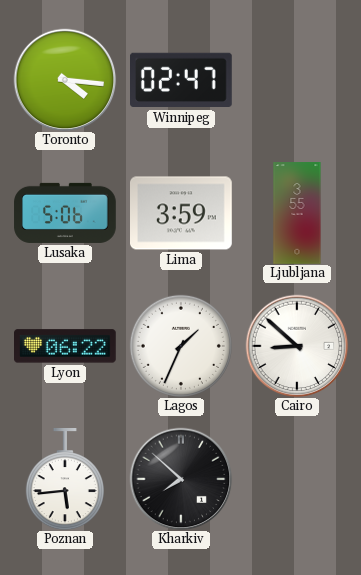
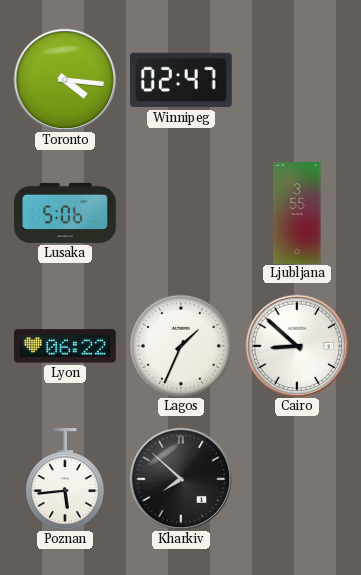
Lima: 3:59 -> none
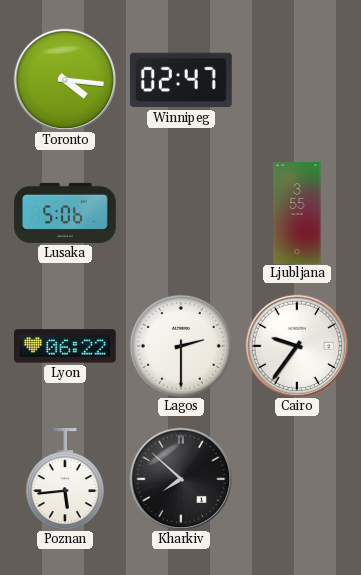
Lagos: 1:34 -> 2:30
Cairo: 8:52 -> 9:36
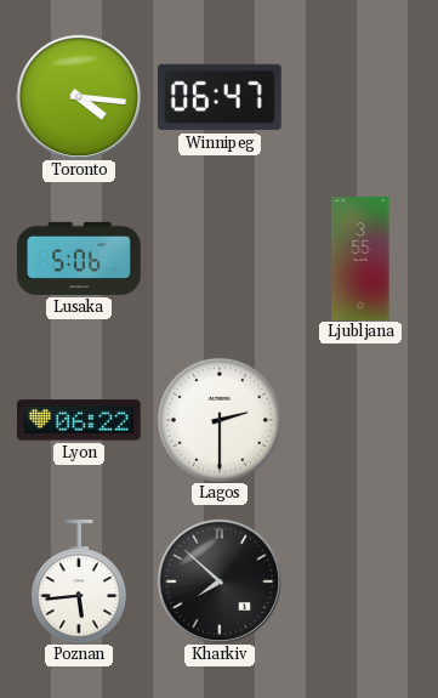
Winnipeg: 02:47 -> 06:47
Cairo: 9:36 -> none
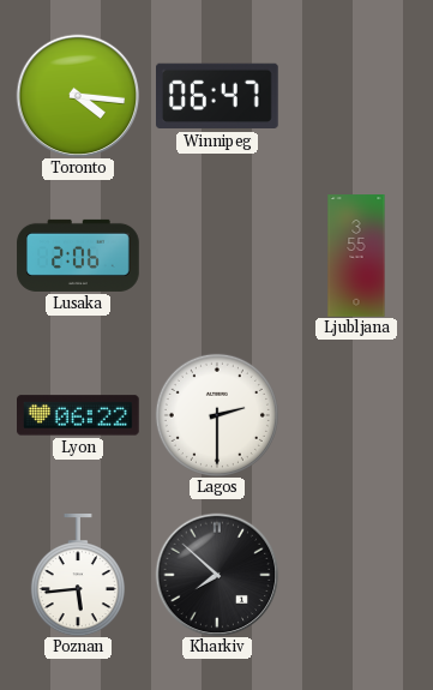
Lusaka: 5:06 -> 2:06
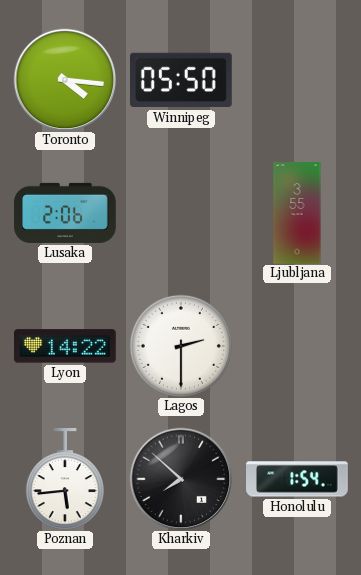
Winnipeg: 06:47 -> 05:50
Lyon: 06:22 -> 14:22
Honolulu: none -> 1:54
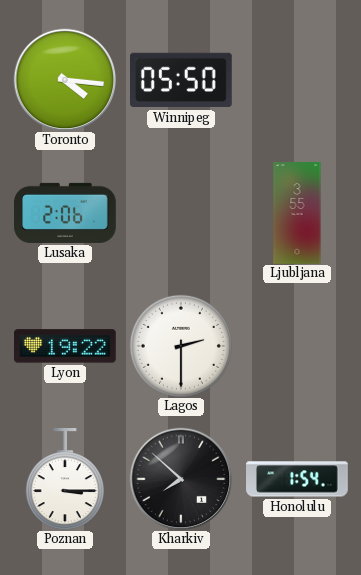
Lyon: 14:22 -> 19:22
Poznan: 5:44 -> 3:15
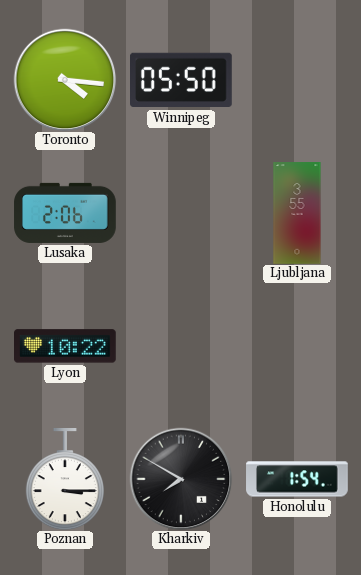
Lyon: 19:22 -> 10:22
Lagos: 2:30 -> none
Kharkiv: 7:52 -> 7:50
